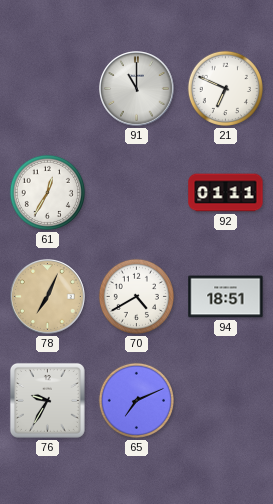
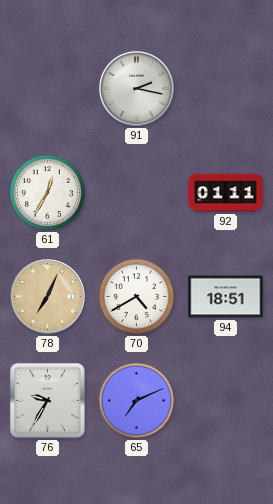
91: 11:00 -> 2:17
21: 6:49 -> none
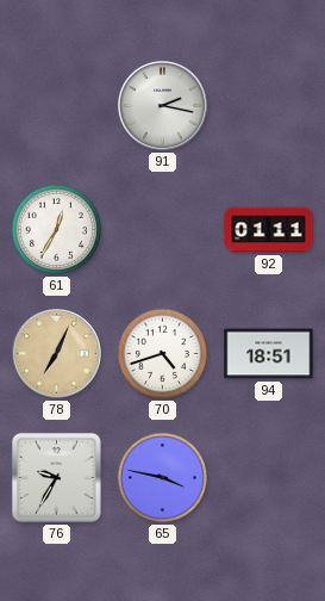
70: 4:40 -> 4:42
65: 7:11 -> 3:47
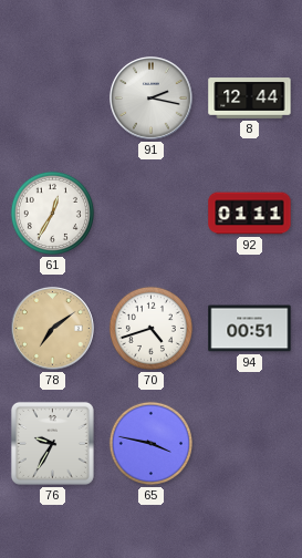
8: none -> 12:44
78: 7:04 -> 7:09
94: 18:51 -> 00:51
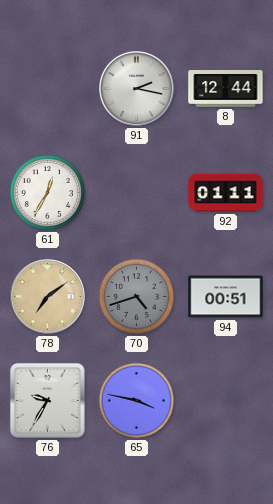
70 dial: white -> grey
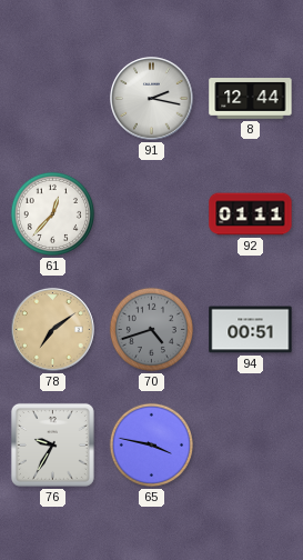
61: 12:35 -> 12:37
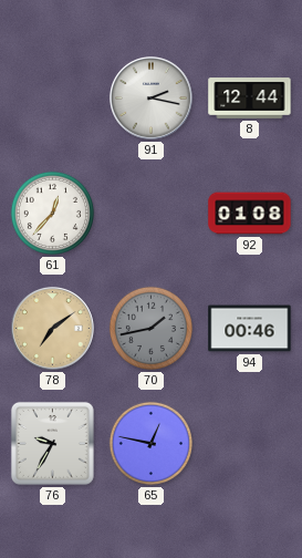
92: 01:11 -> 01:08
70: 4:42 -> 1:43
94: 00:51 -> 00:46
65: 3:47 -> 12:47
